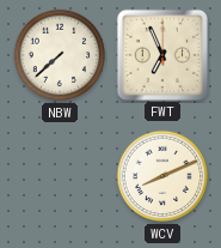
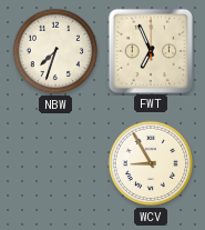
NBW: 7:38 -> 7:33
WCV: 8:11 -> 8:55
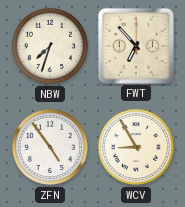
FWT: 6:56 -> 6:53
ZFN: none -> 4:54
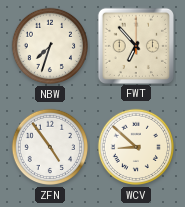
WCV: 8:55 -> 8:52
